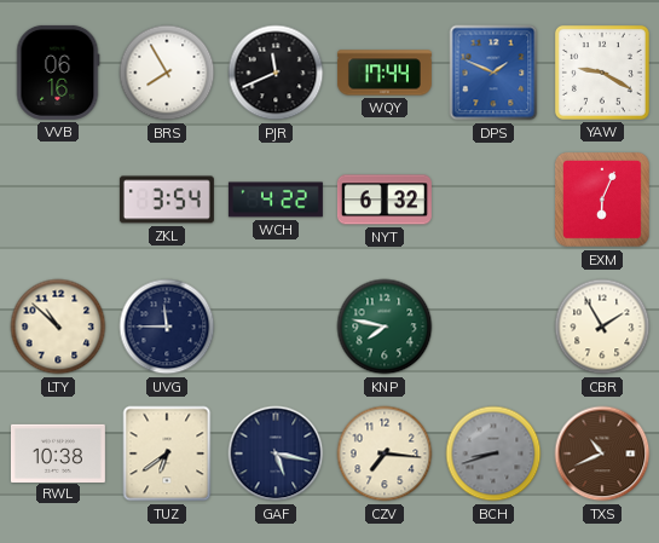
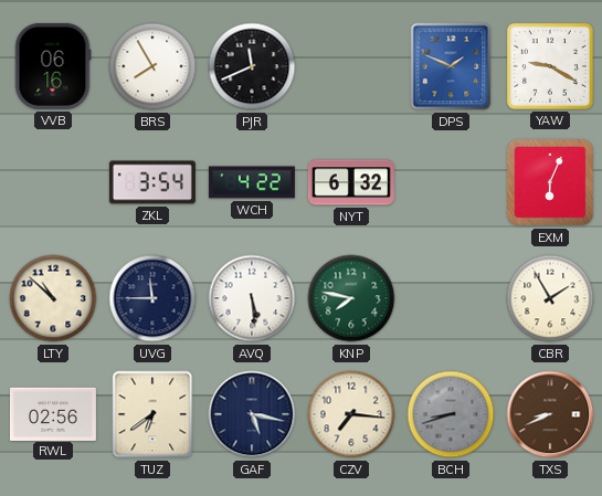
WQY: 17:44 -> none
AVQ: none -> 5:29
RWL: 10:38 -> 02:56
TXS: 10:41 -> 8:41
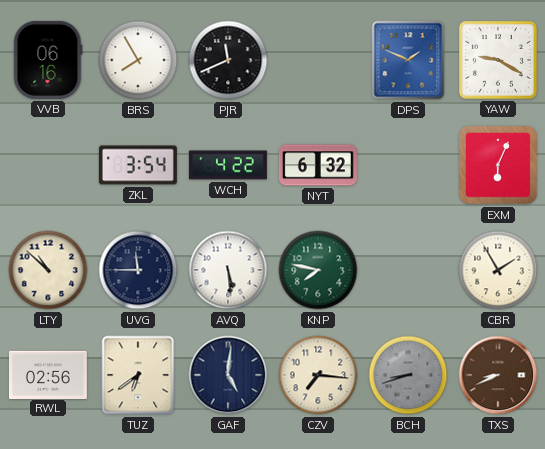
GAF: 5:17 -> 5:01
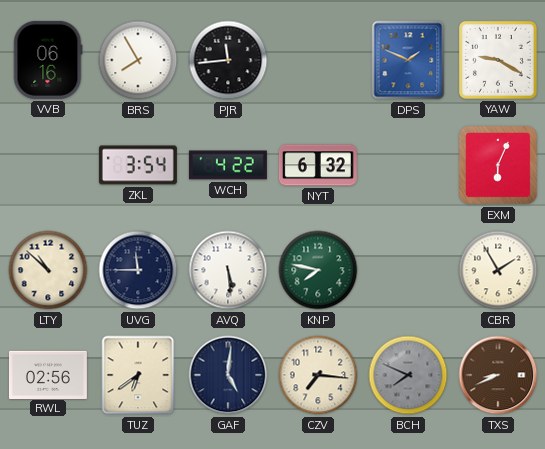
PJR: 11:41 -> 11:44
BCH: 8:42 -> 7:49
